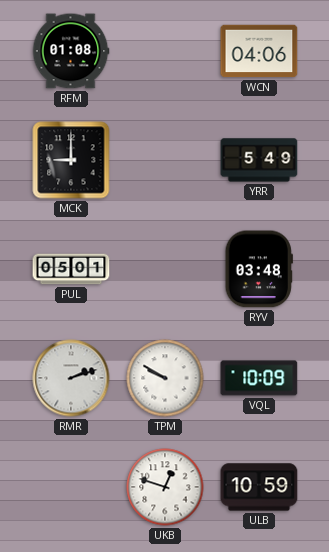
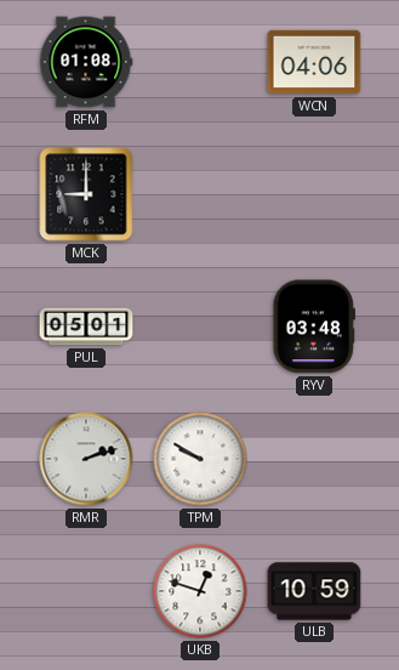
YRR: 5:49 -> none
VQL: 10:09 -> none
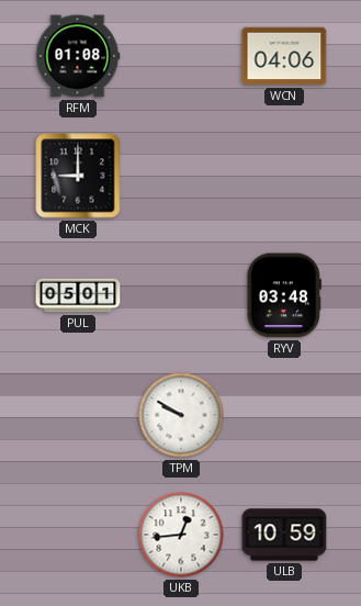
RMR: 2:12 -> none
UKB: 12:48 -> 12:44
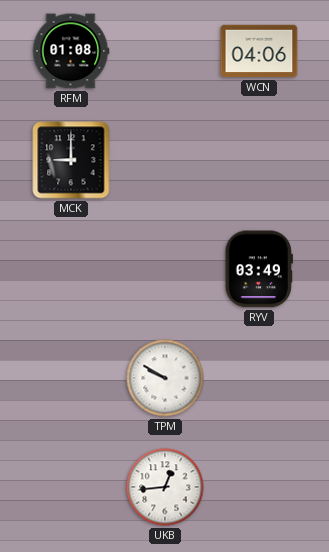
PUL: 05:01 -> none
RYV: 03:48 -> 03:49
ULB: 10:59 -> none
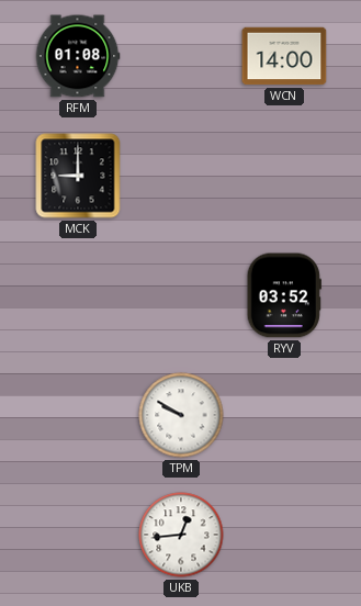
WCN: 04:06 -> 14:00
RYV: 03:49 -> 03:52
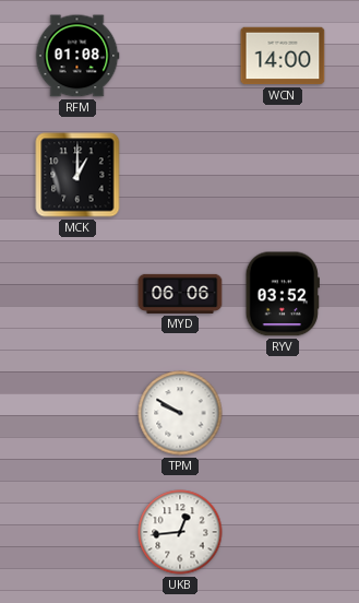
MCK: 9:00 -> 1:00
MYD: none -> 06:06
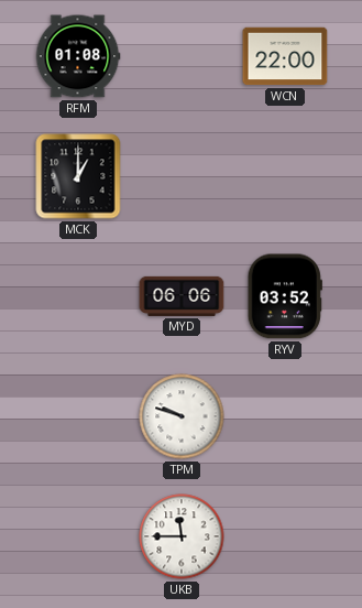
WCN: 14:00 -> 22:00
TPM: 9:50 -> 9:48
UKB: 12:44 -> 11:45
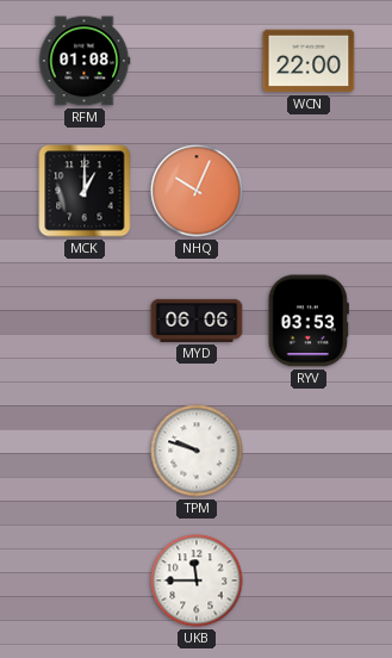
NHQ: none -> 10:04
RYV: 03:52 -> 03:53
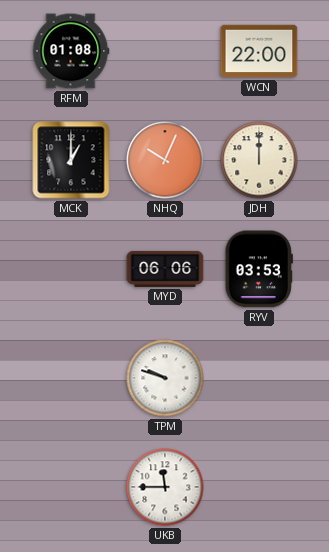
JDH: none -> 12:00
